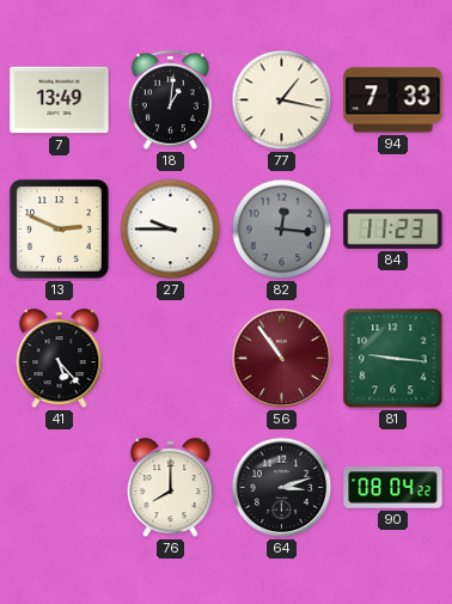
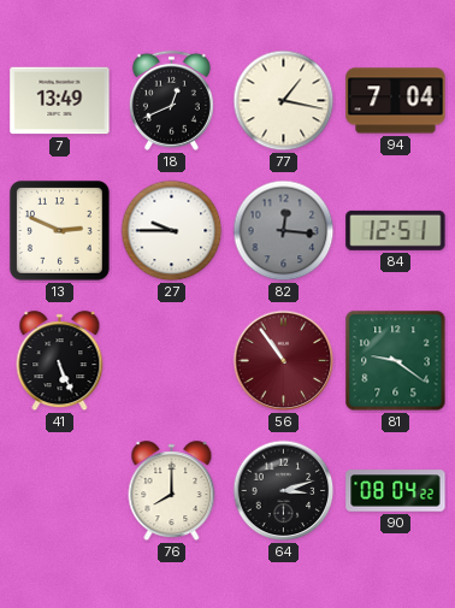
18: 1:01 -> 12:41
94: 7:33 -> 7:04
84: 11:23 -> 12:51
41: 5:23 -> 5:26
81: 9:16 -> 9:21
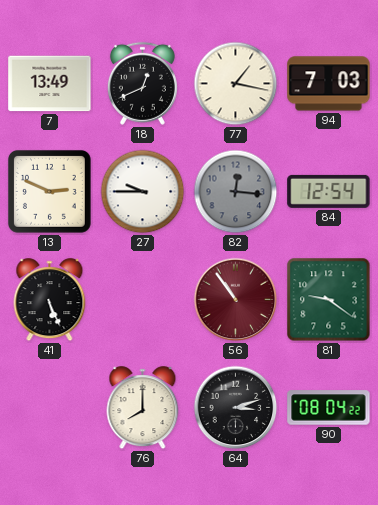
94: 7:04 -> 7:03
84: 12:51 -> 12:54
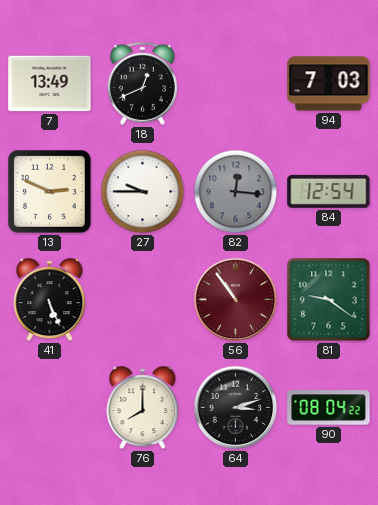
77: 1:17 -> none
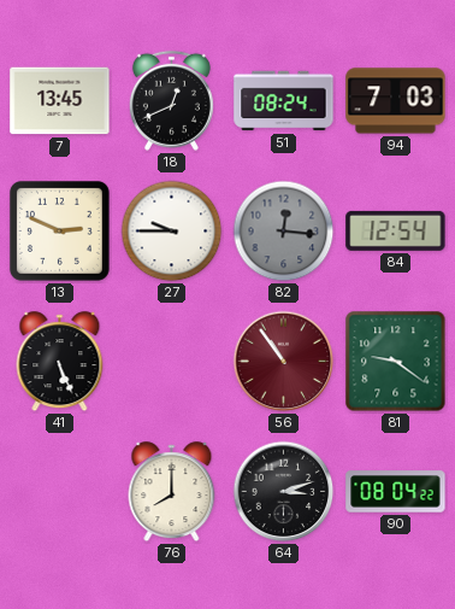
7: 13:49 -> 13:45
51: none -> 08:24
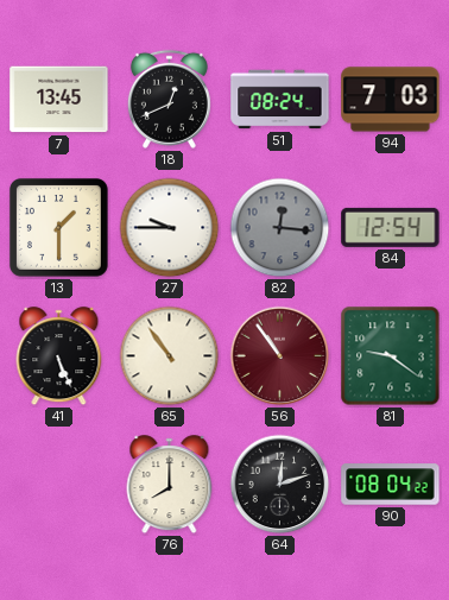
13: 2:49 -> 1:30
65: none -> 10:54
64: 3:12 -> 12:12
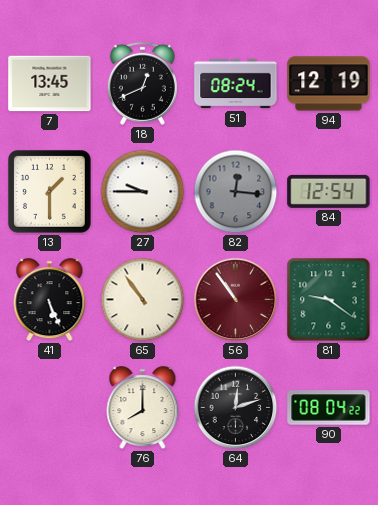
94: 7:03 -> 12:19
